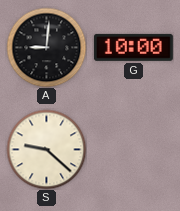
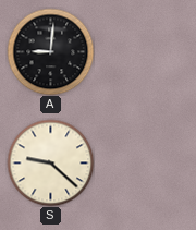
G: 10:00 -> none
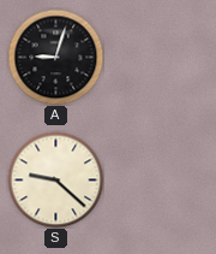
A: 9:01 -> 9:03
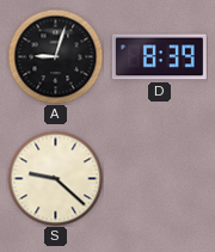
D: none -> 8:39
